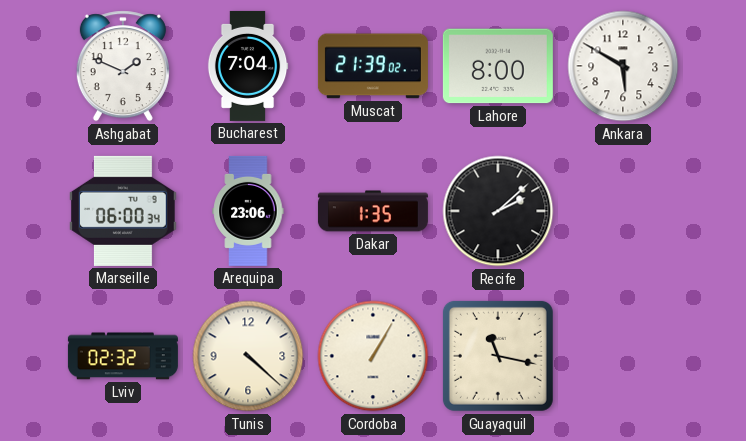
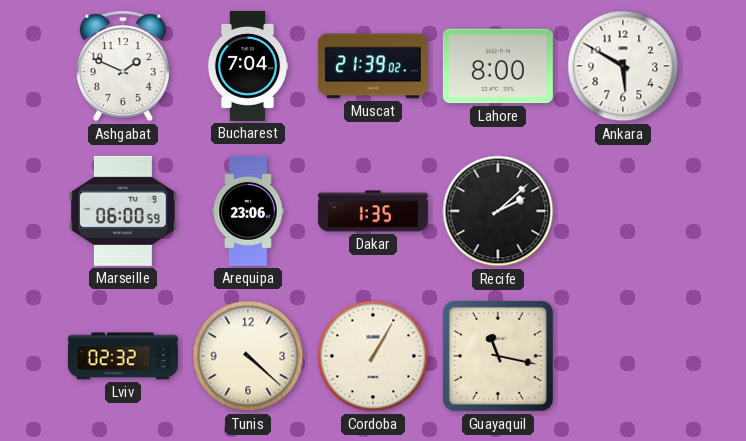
Marseille: 06:00:34 -> 06:00:59
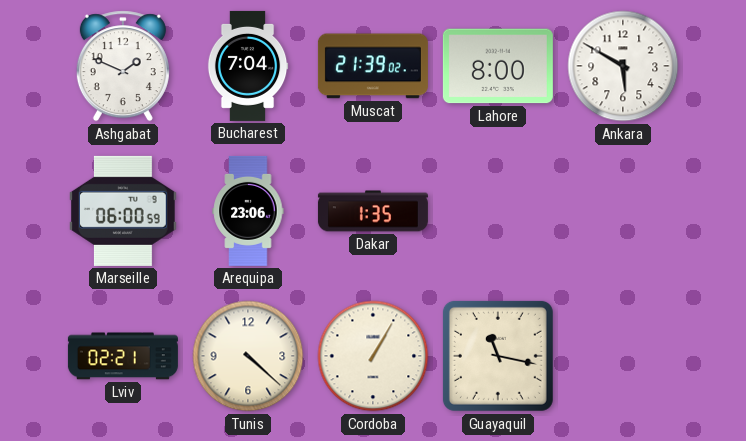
Recife: 2:08 -> none
Lviv: 02:32 -> 02:21
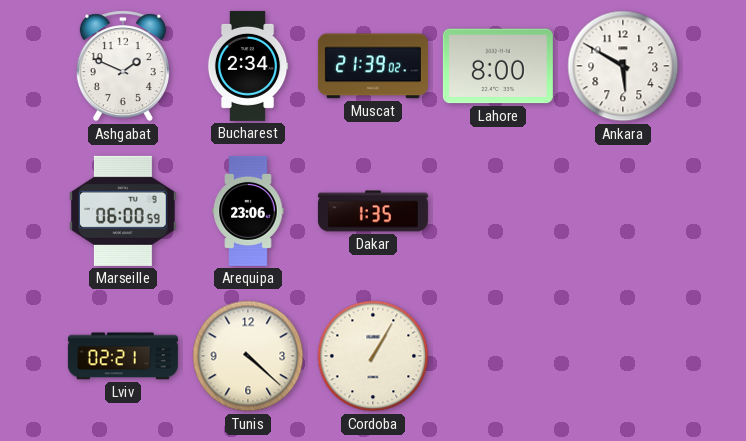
Bucharest: 7:04 -> 2:34
Guayaquil: 11:17 -> none
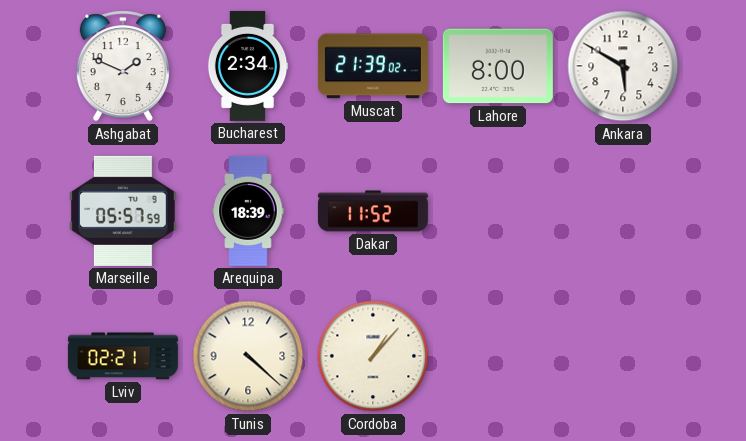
Marseille: 06:00 -> 05:57
Arequipa: 23:06 -> 18:39
Dakar: 1:35 -> 11:52
Cordoba: 1:05 -> 1:07
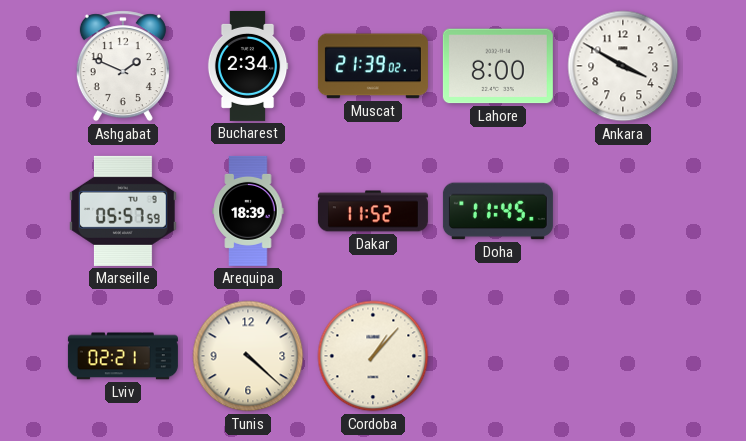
Ankara: 5:50 -> 3:50
Doha: none -> 11:45
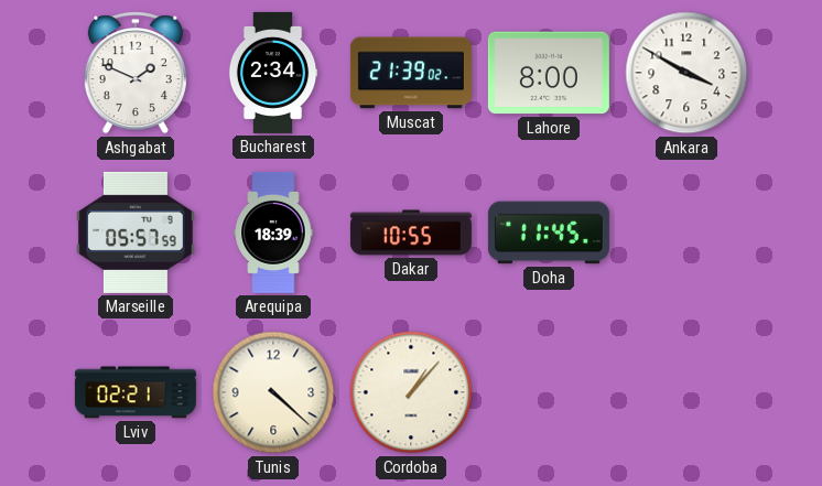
Dakar: 11:52 -> 10:55
